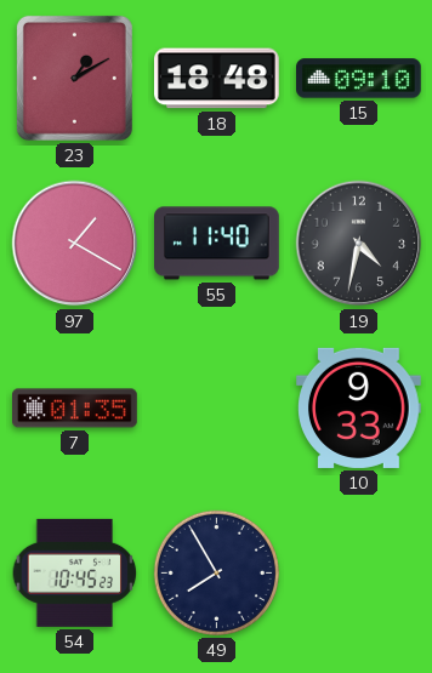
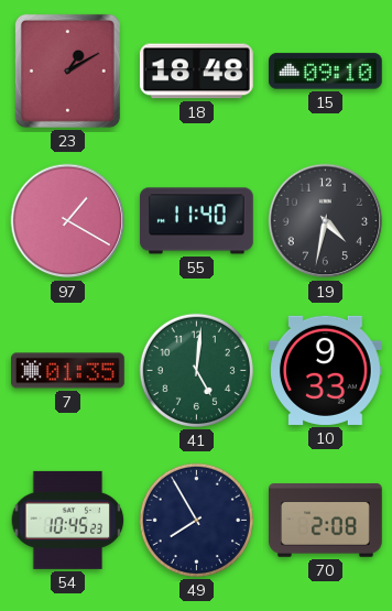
41: none -> 5:01
70: none -> 2:08
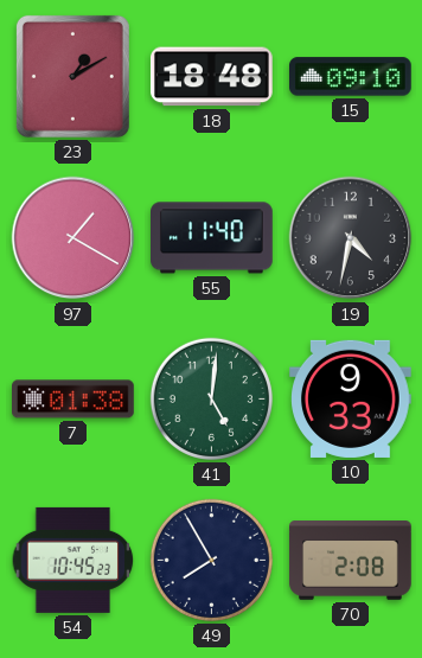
7: 01:35 -> 01:38
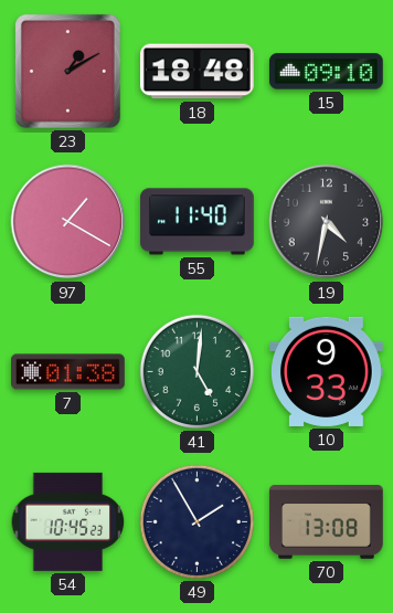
49: 7:55 -> 1:55
70: 2:08 -> 13:08
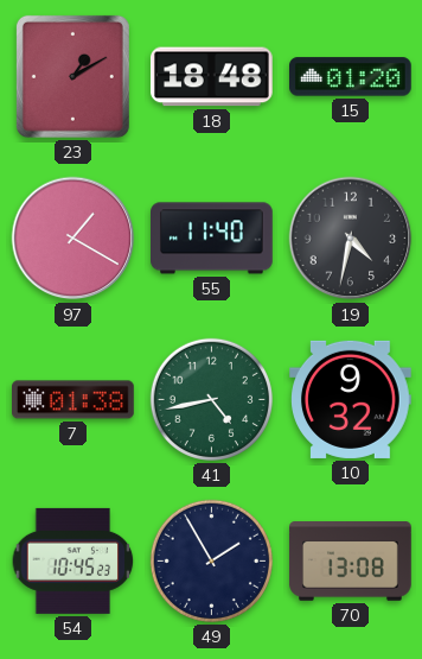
15: 09:10 -> 01:20
41: 5:01 -> 4:43
10: 9:33 -> 9:32
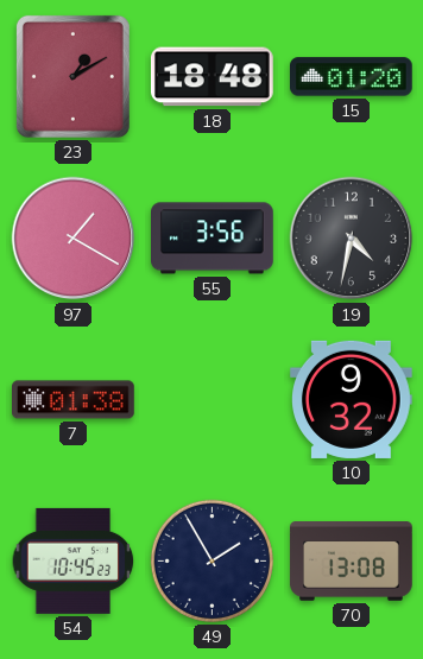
55: 11:40 -> 3:56
41: 4:43 -> none
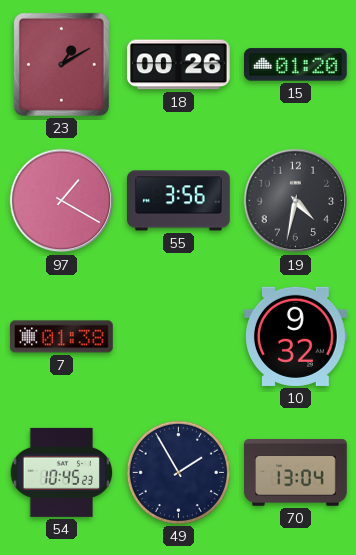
18: 18:48 -> 00:26
70: 13:08 -> 13:04
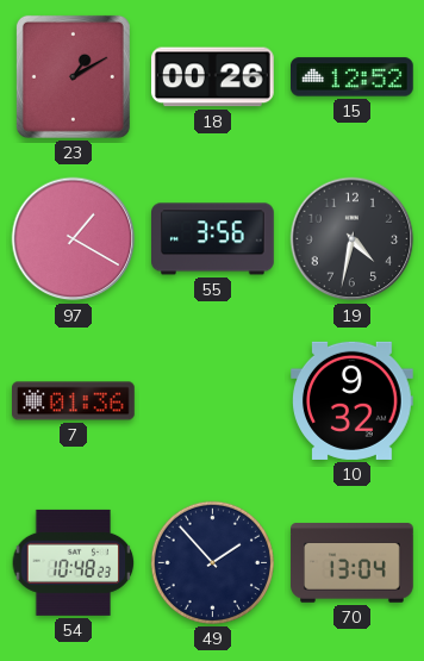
15: 01:20 -> 12:52
7: 01:38 -> 01:36
54: 10:45 -> 10:48
49: 1:55 -> 1:53
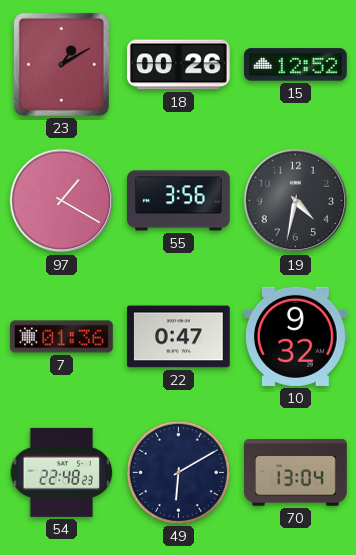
22: none -> 0:47
54: 10:48 -> 22:48
49: 1:53 -> 6:10
